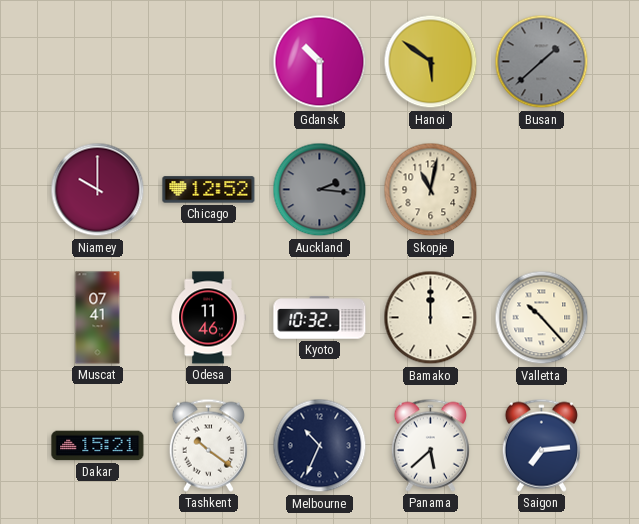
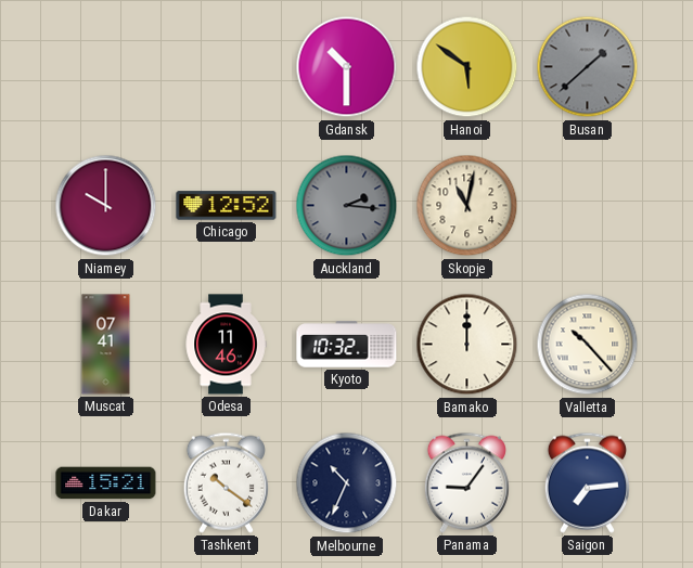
Panama: 5:38 -> 9:06
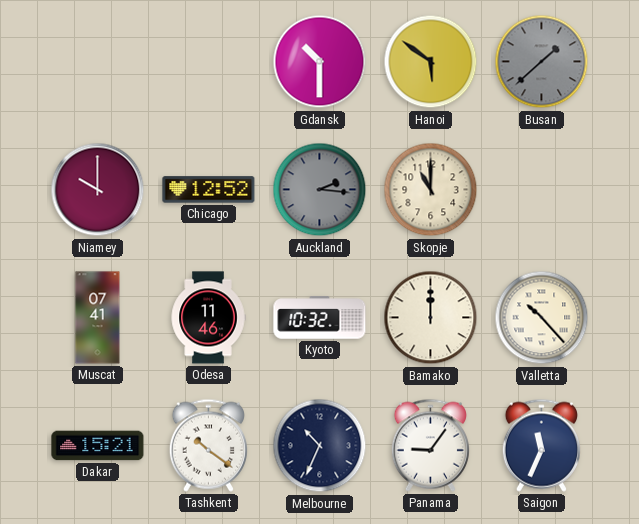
Skopje: 11:02 -> 11:00
Saigon: 7:14 -> 11:34
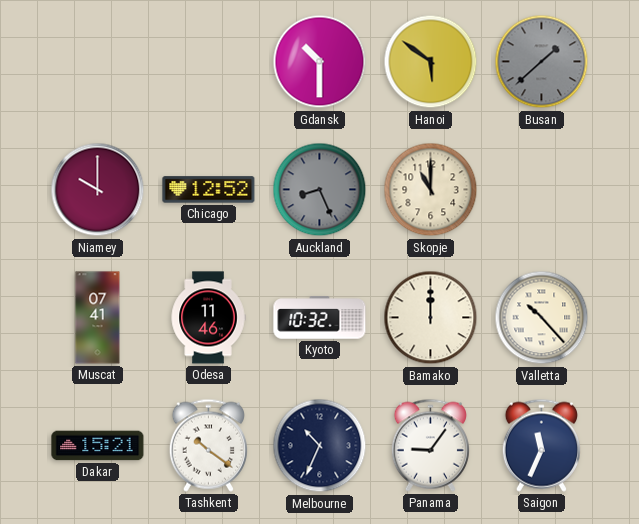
Auckland: 2:16 -> 8:26
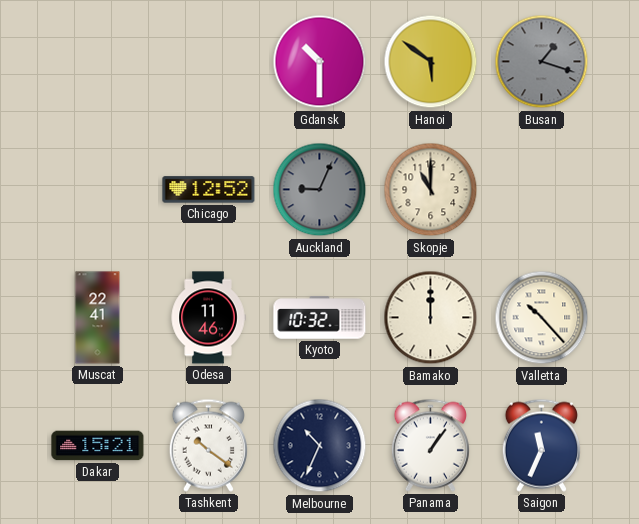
Busan: 1:38 -> 1:18
Niamey: 10:00 -> none
Auckland: 8:26 -> 9:04
Muscat: 07:41 -> 22:41
Panama: 9:06 -> 1:06
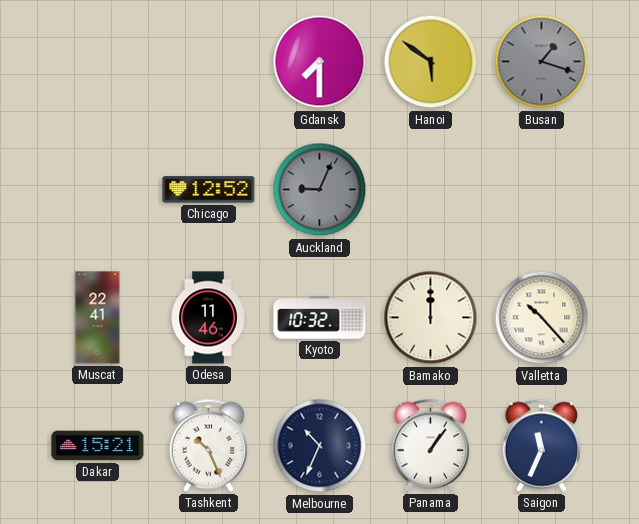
Gdansk: 10:30 -> 7:30
Skopje: 11:00 -> none
Tashkent: 10:21 -> 10:26
